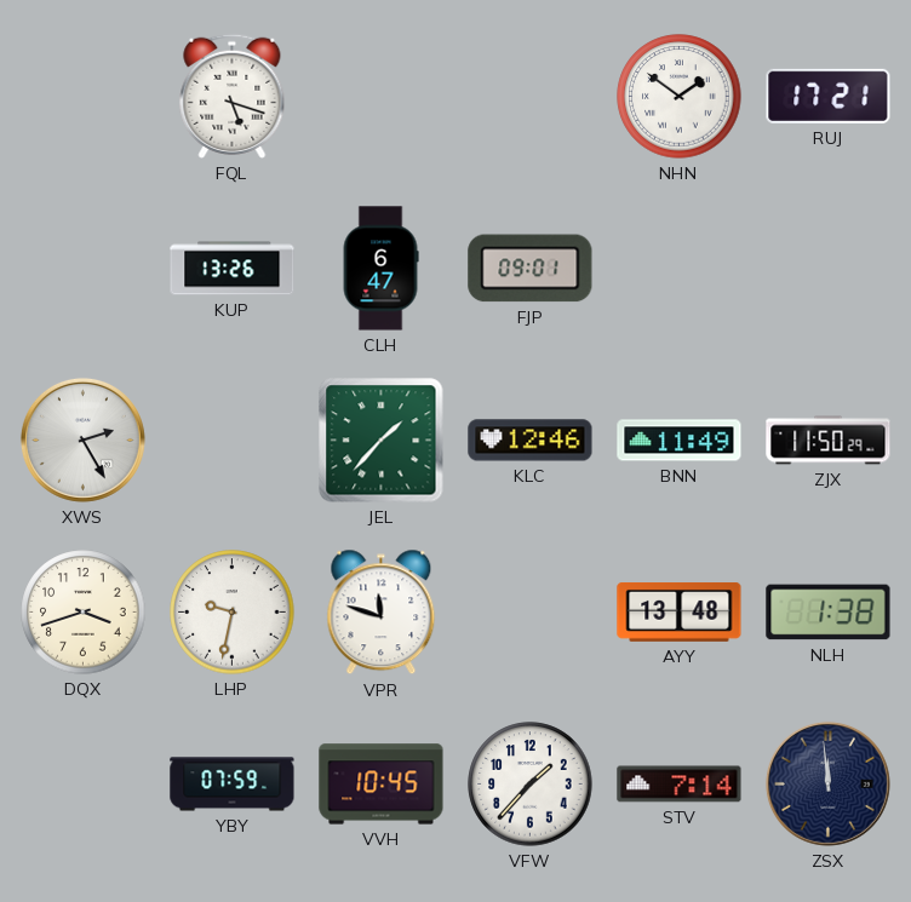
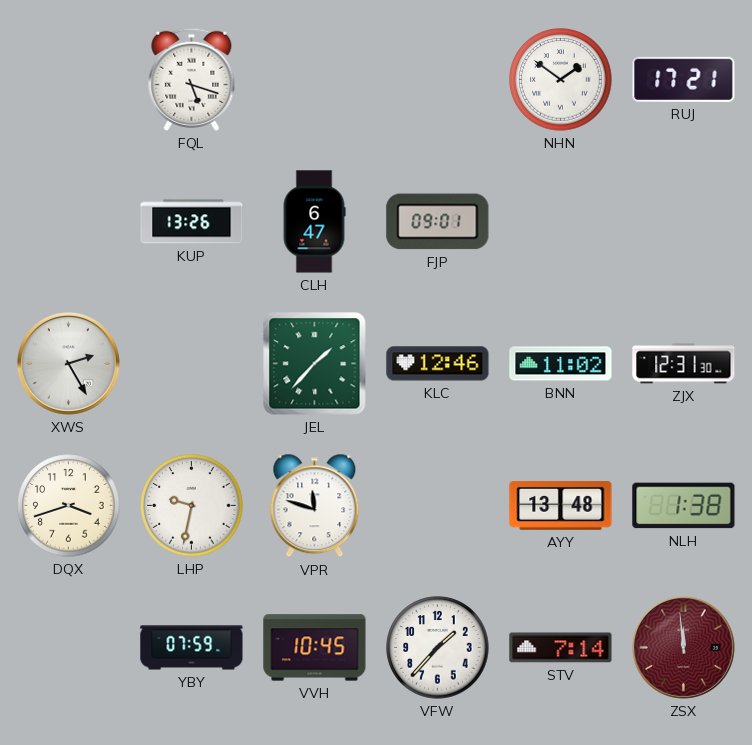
BNN: 11:49 -> 11:02
ZJX: 11:50 -> 12:31
ZSX dial: navy -> burgundy
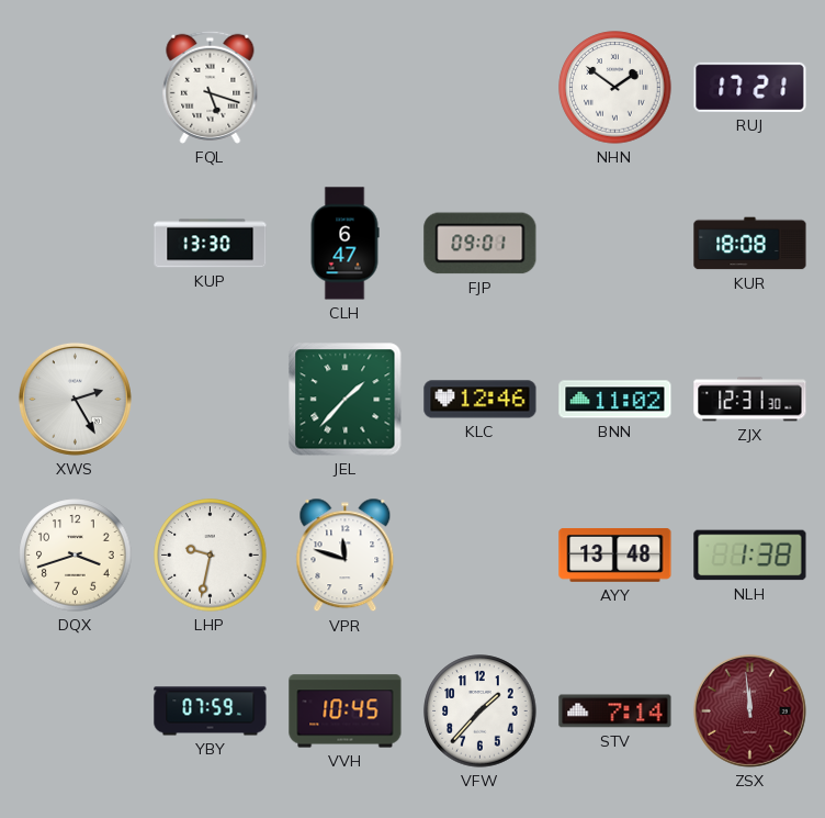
KUP: 13:26 -> 13:30
KUR: none -> 18:08
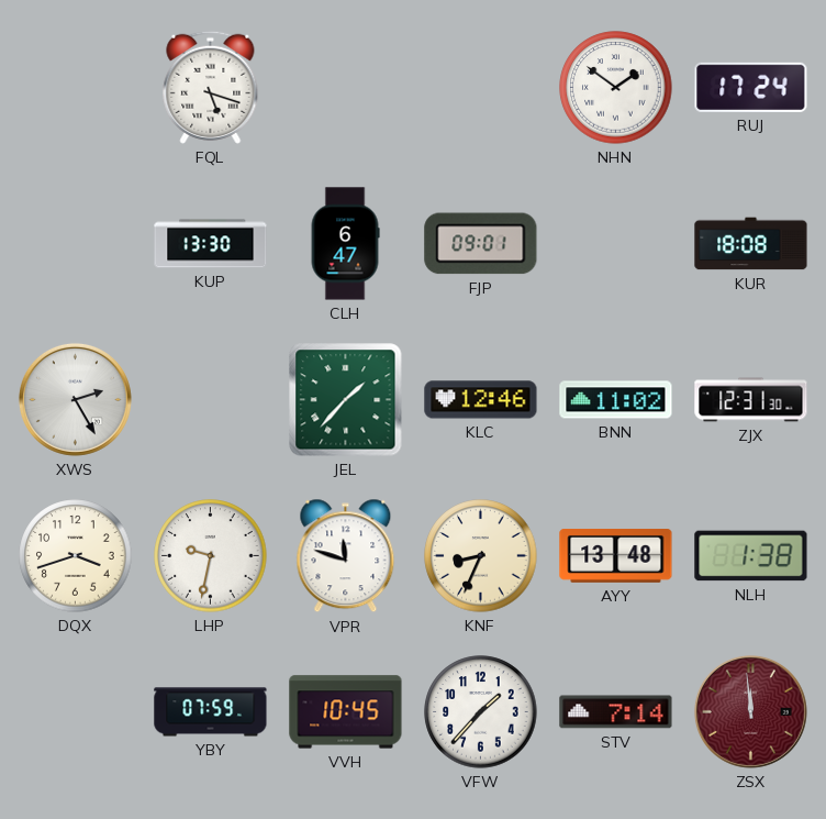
RUJ: 17:21 -> 17:24
KNF: none -> 8:34
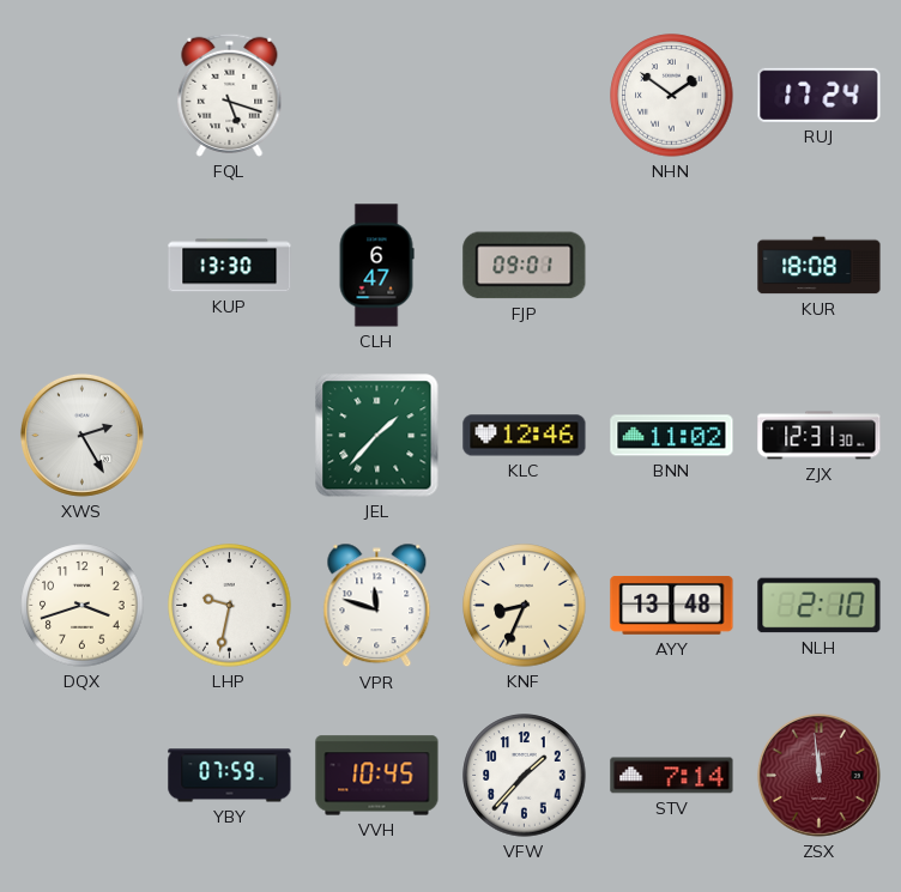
NLH: 1:38 -> 2:10
